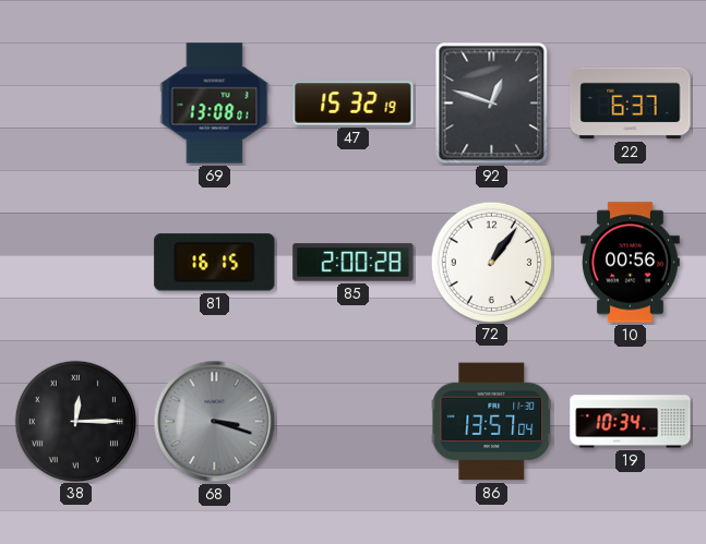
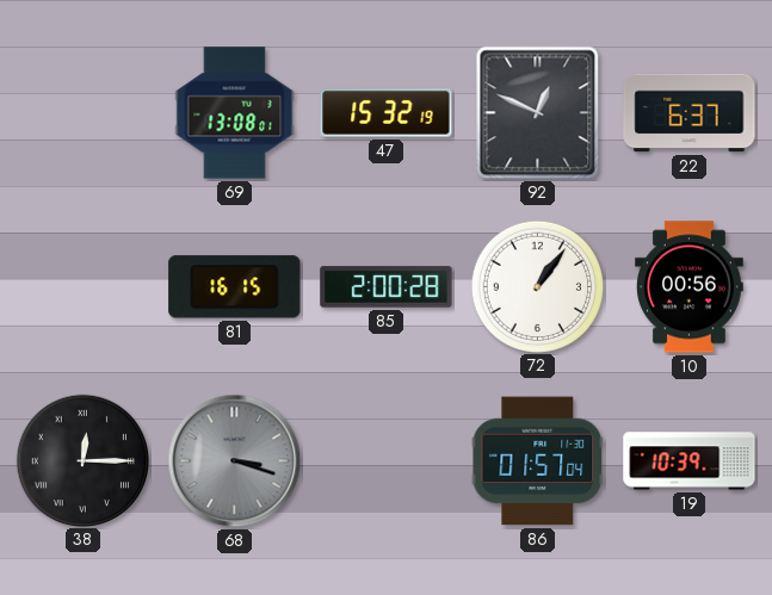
92: 12:48 -> 12:49
86: 13:57 -> 01:57
19: 10:34 -> 10:39
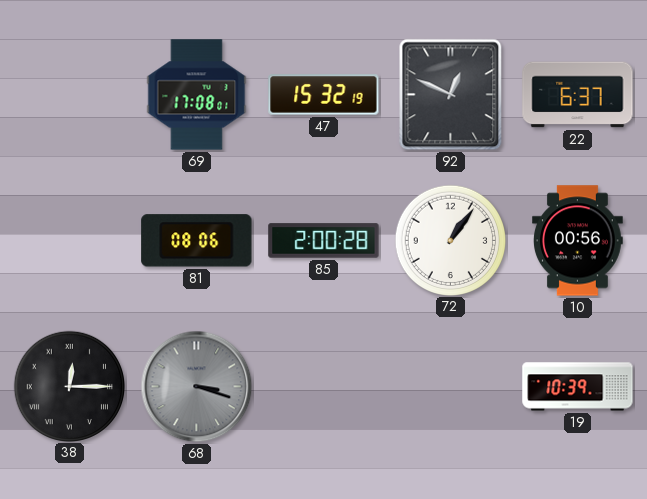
69: 13:08 -> 17:08
81: 16:15 -> 08:06
86: 01:57 -> none
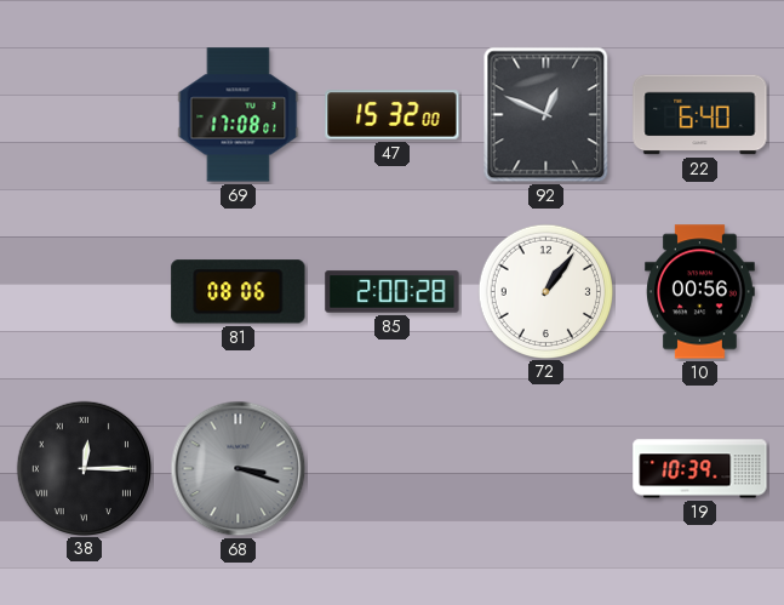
47: 15:32:19 -> 15:32:00
22: 6:37 -> 6:40
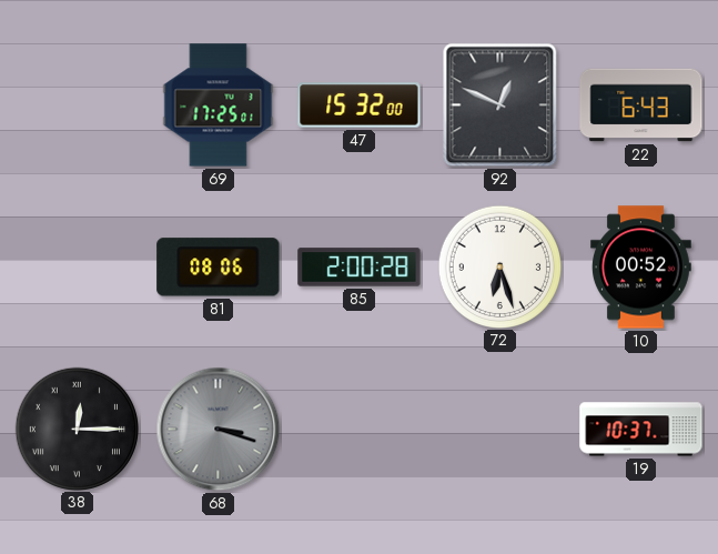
69: 17:08 -> 17:25
22: 6:40 -> 6:43
72: 1:06 -> 6:27
10: 00:56 -> 00:52
19: 10:39 -> 10:37
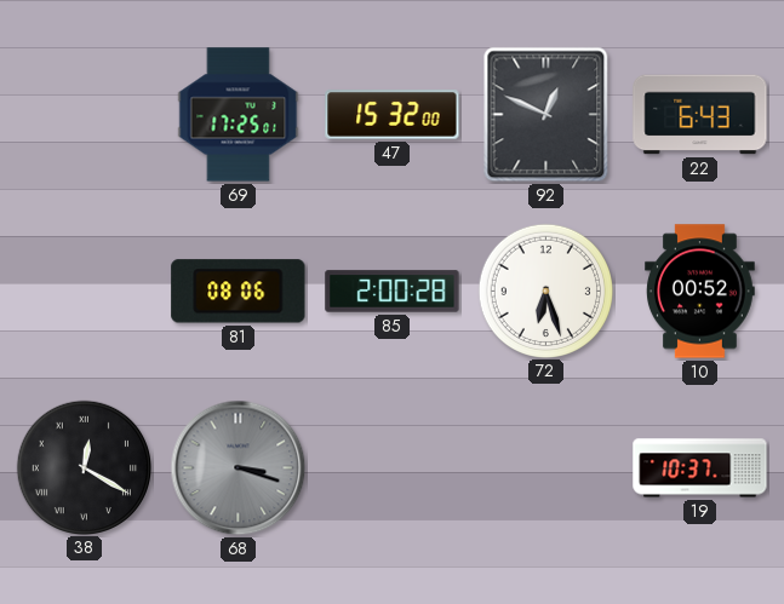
38: 12:15 -> 12:20
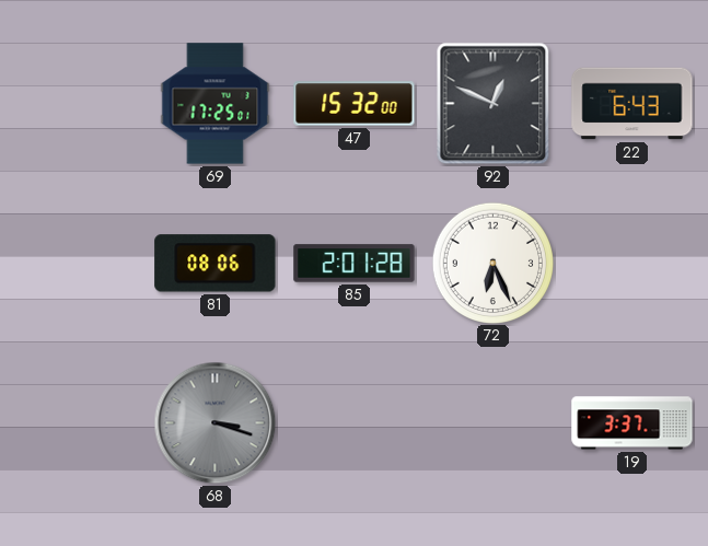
85: 2:00 -> 2:01
72: 6:27 -> 6:26
10: 00:52 -> none
38: 12:20 -> none
19: 10:37 -> 3:37
